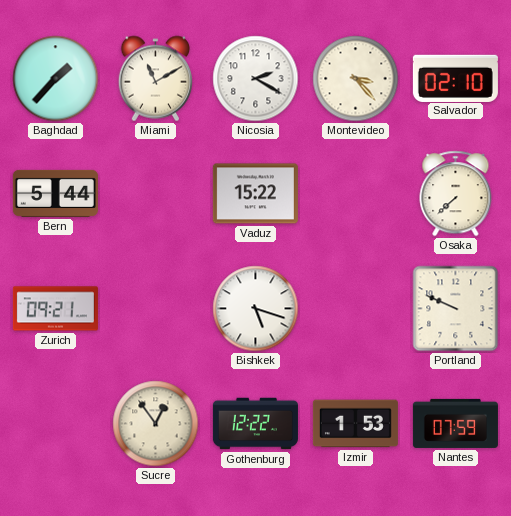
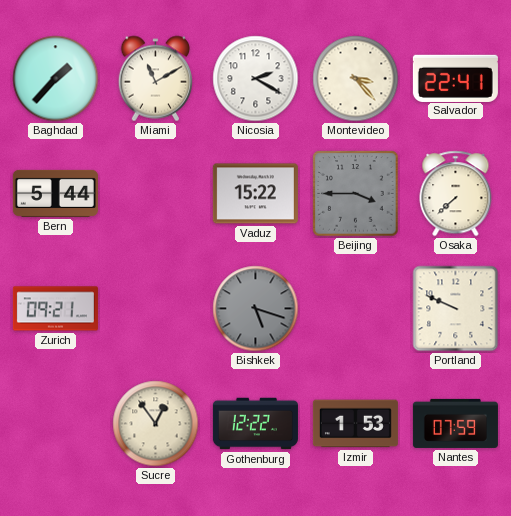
Salvador: 02:10 -> 22:41
Beijing: none -> 3:45
Bishkek dial: white -> grey
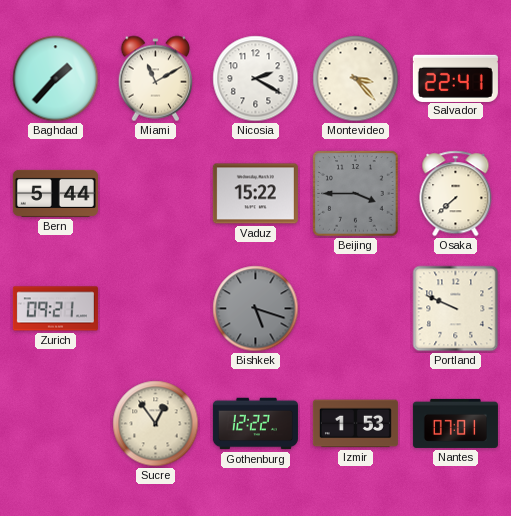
Nantes: 07:59 -> 07:01
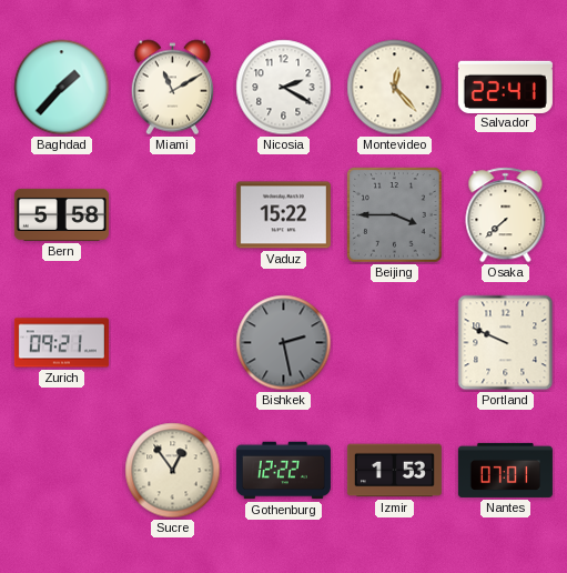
Montevideo: 3:23 -> 12:23
Bern: 5:44 -> 5:58
Bishkek: 5:18 -> 2:28
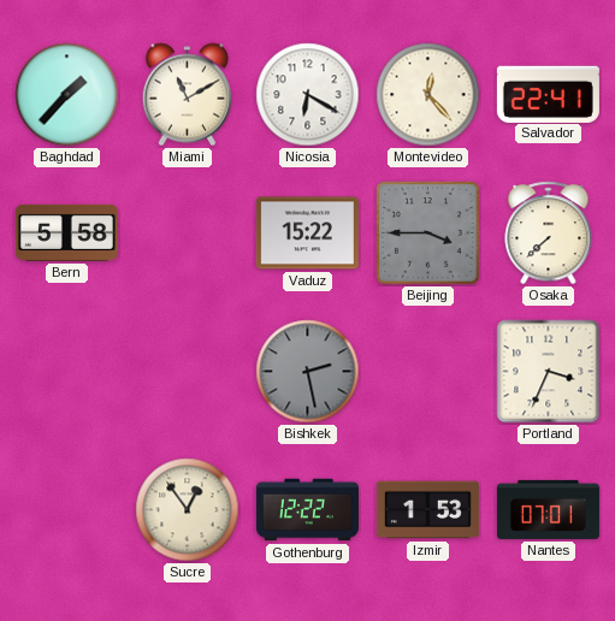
Nicosia: 2:20 -> 6:20
Zurich: 09:21 -> none
Portland: 9:49 -> 3:34
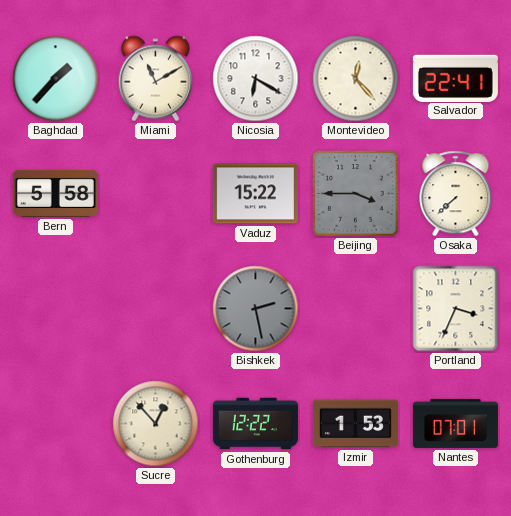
Sucre: 12:54 -> 12:53
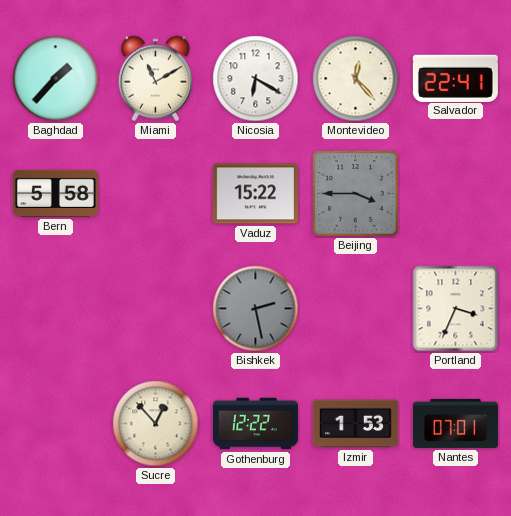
Osaka: 7:38 -> none
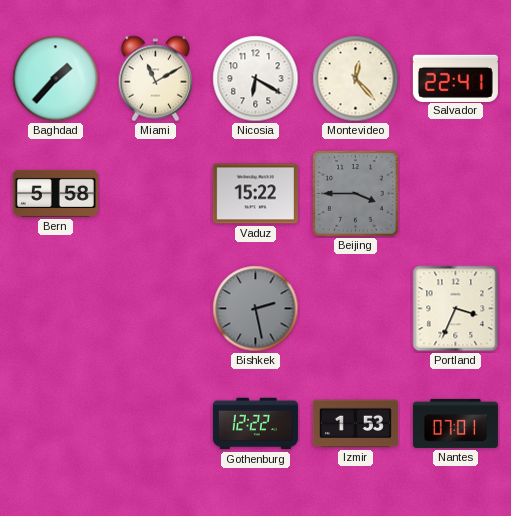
Sucre: 12:53 -> none
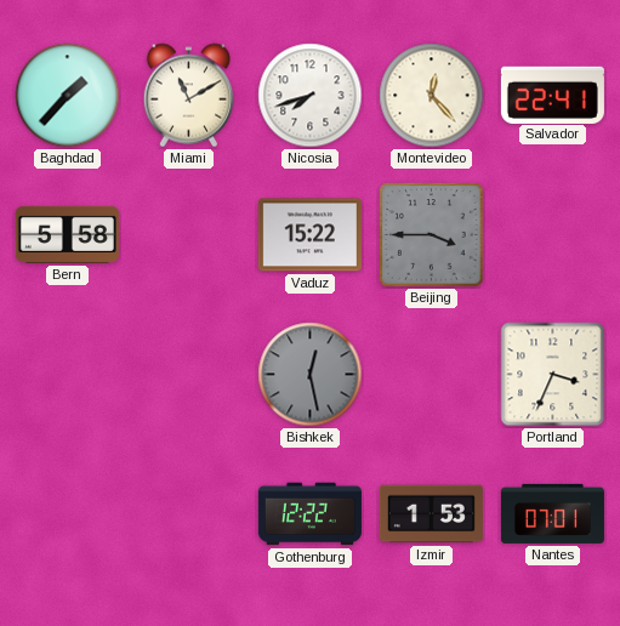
Nicosia: 6:20 -> 7:42
Bishkek: 2:28 -> 12:28
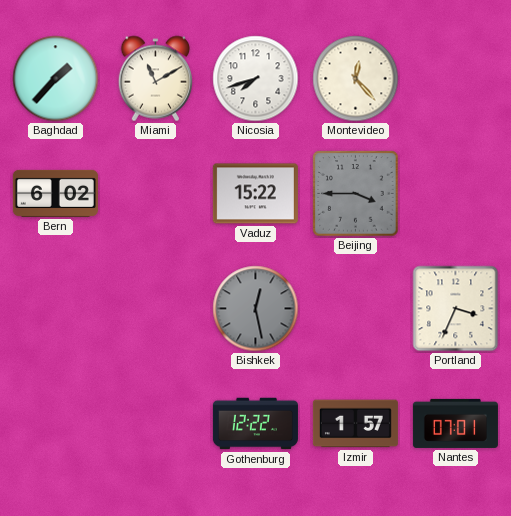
Salvador: 22:41 -> none
Bern: 5:58 -> 6:02
Izmir: 1:53 -> 1:57
